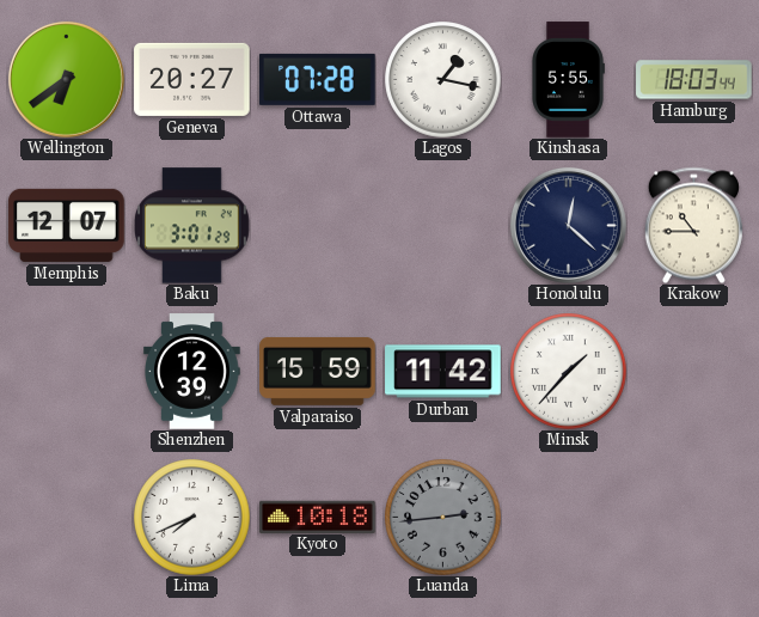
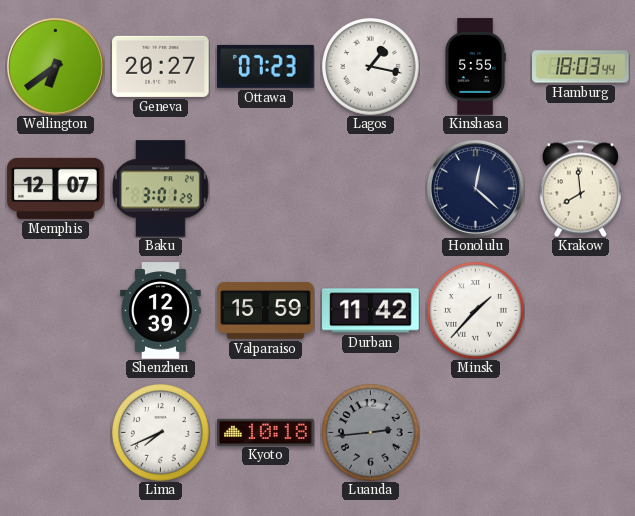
Ottawa: 07:28 -> 07:23
Krakow: 10:45 -> 7:59
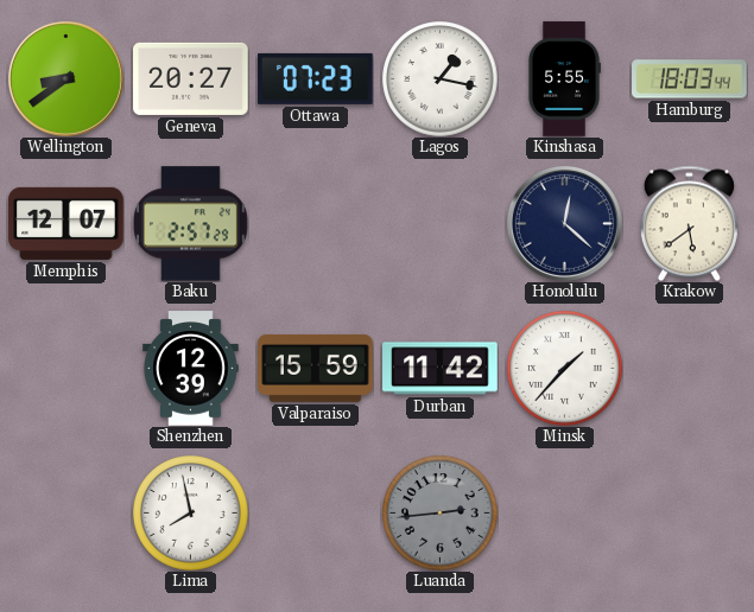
Wellington: 6:39 -> 8:39
Baku: 3:01 -> 2:57
Krakow: 7:59 -> 5:39
Lima: 7:41 -> 7:58
Kyoto: 10:18 -> none
